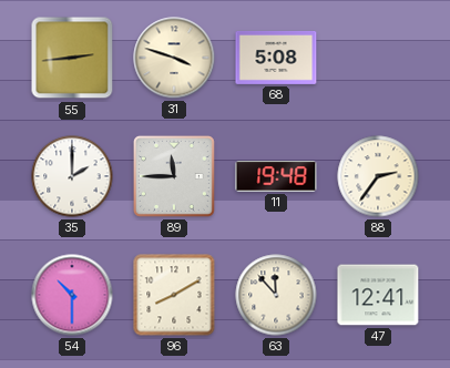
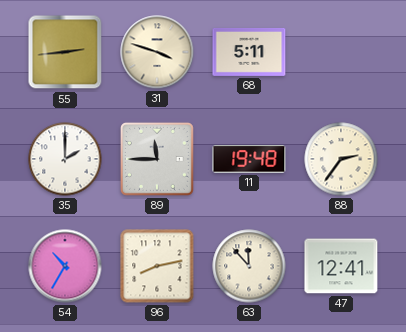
68: 5:08 -> 5:11
54: 10:30 -> 10:35
96: 8:10 -> 8:13
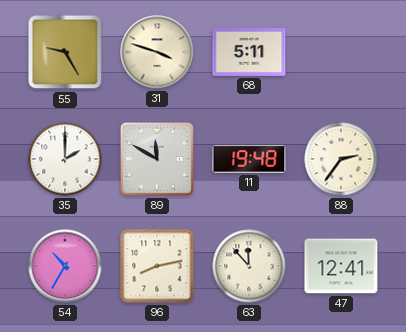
55: 2:44 -> 9:25
89: 11:45 -> 11:50
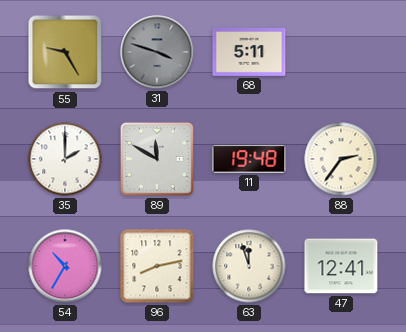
31 dial: cream -> grey
63: 11:53 -> 11:57
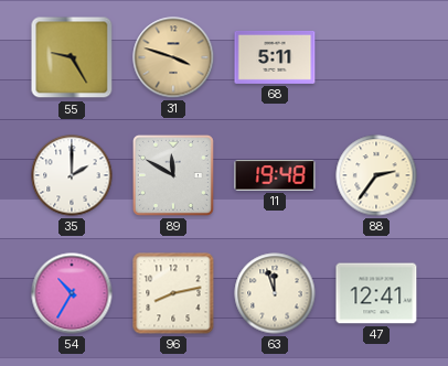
31 dial: grey -> champagne
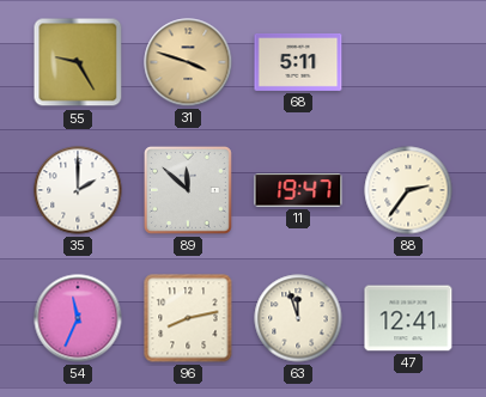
89: 11:50 -> 11:52
11: 19:48 -> 19:47
54: 10:35 -> 11:34
